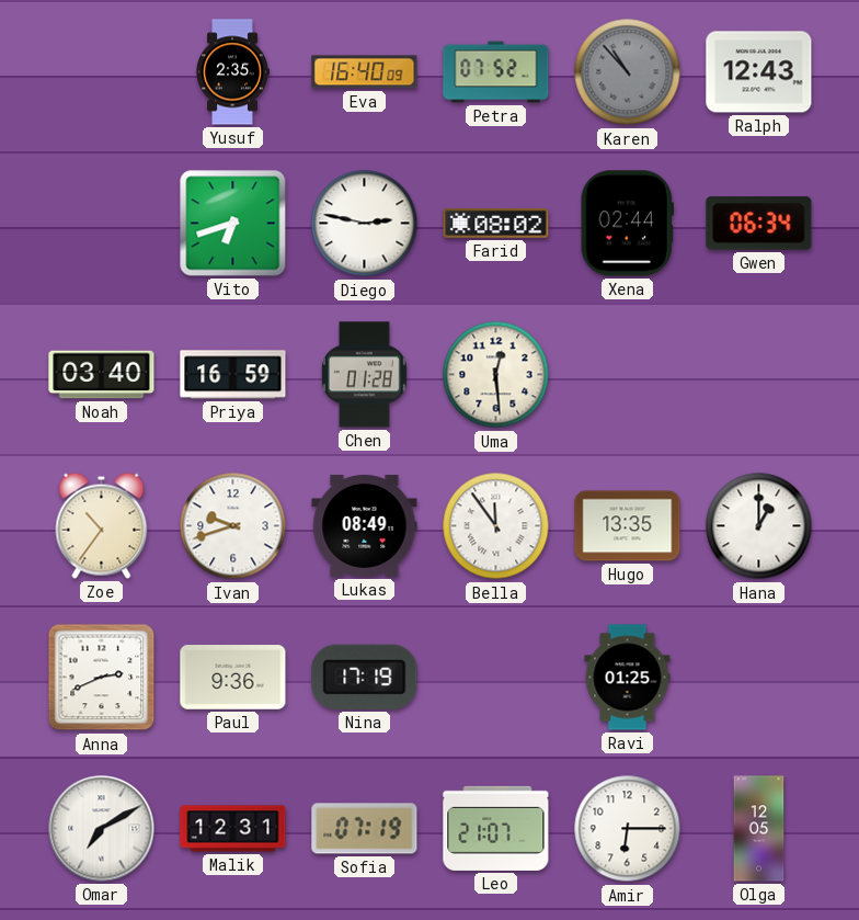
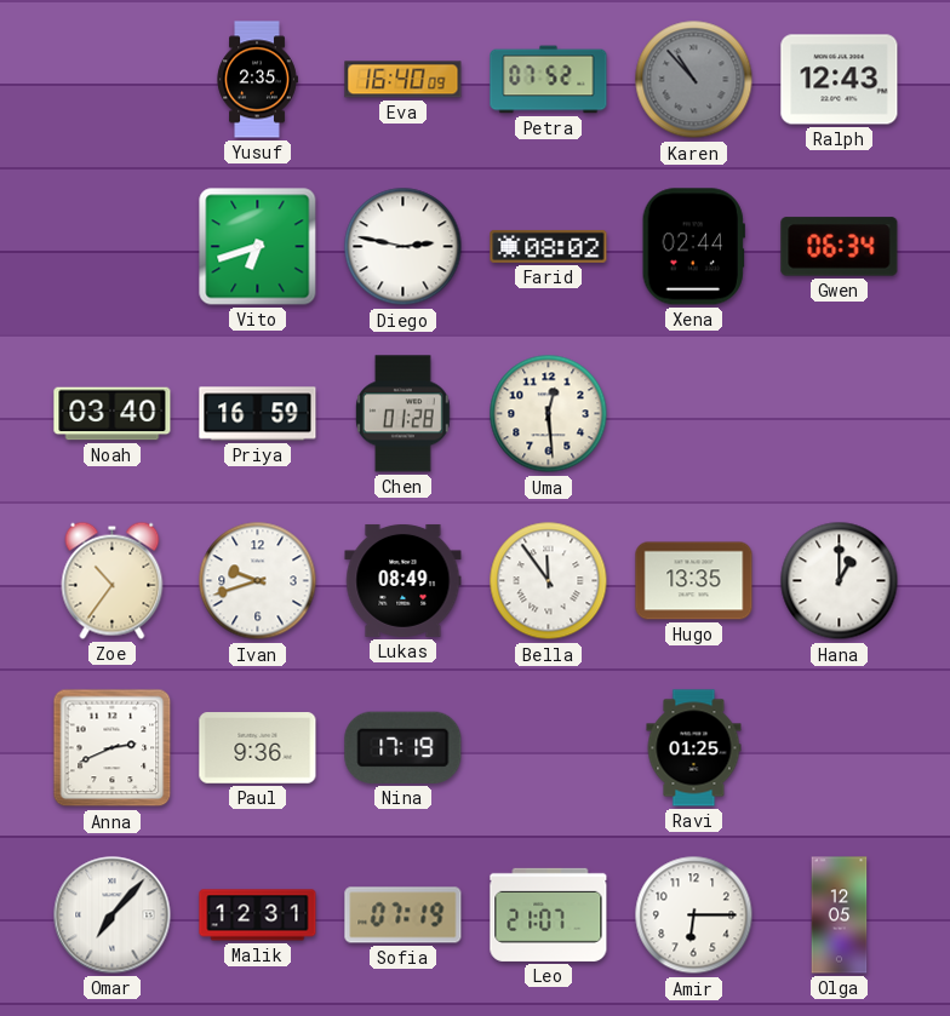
Omar: 7:10 -> 7:07
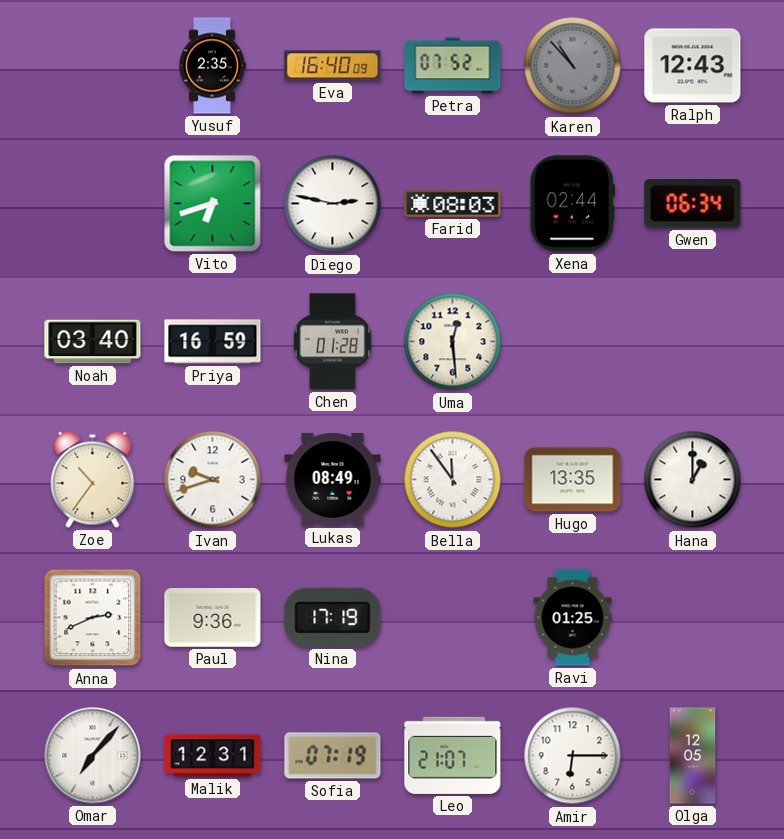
Farid: 08:02 -> 08:03
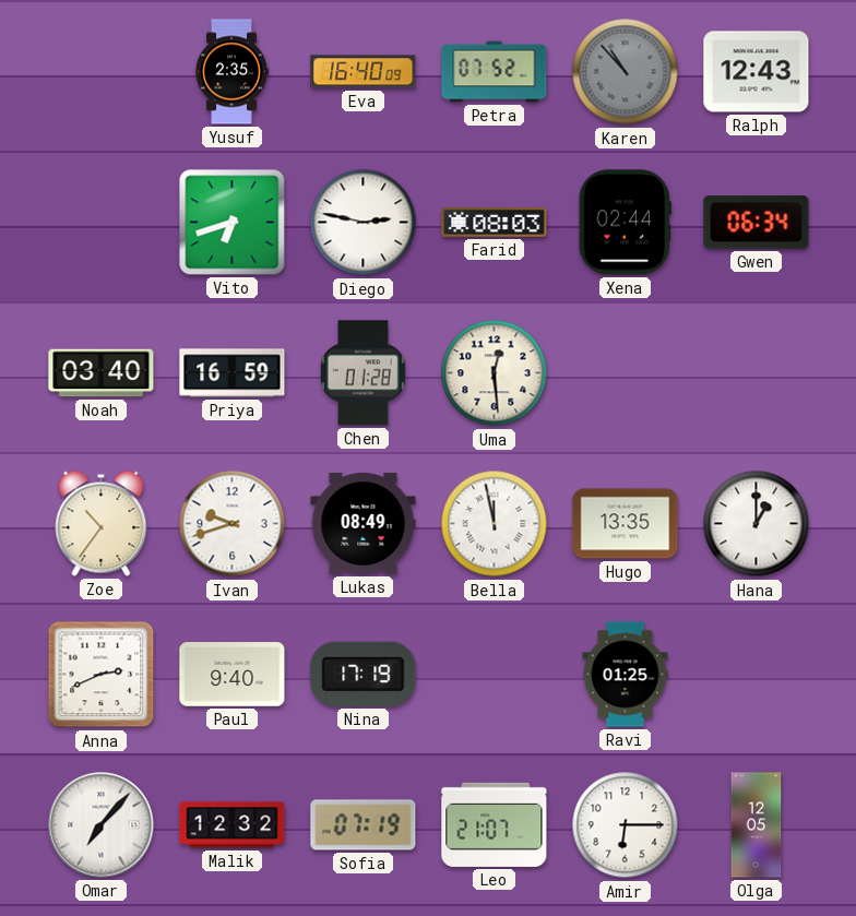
Bella: 11:54 -> 11:58
Paul: 9:36 -> 9:40
Malik: 12:31 -> 12:32
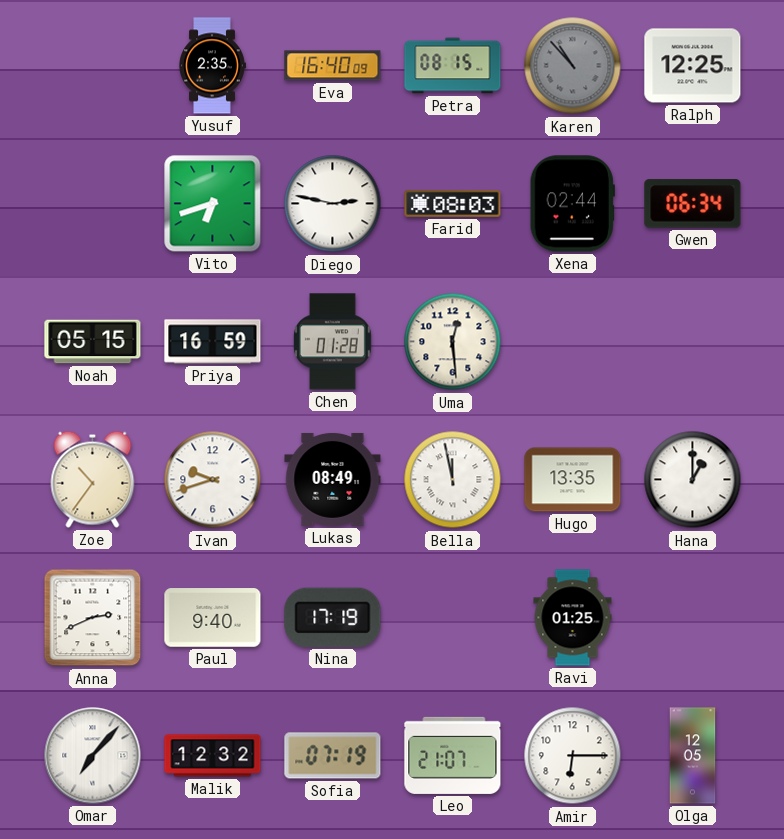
Petra: 07:52 -> 08:15
Ralph: 12:43 -> 12:25
Noah: 03:40 -> 05:15
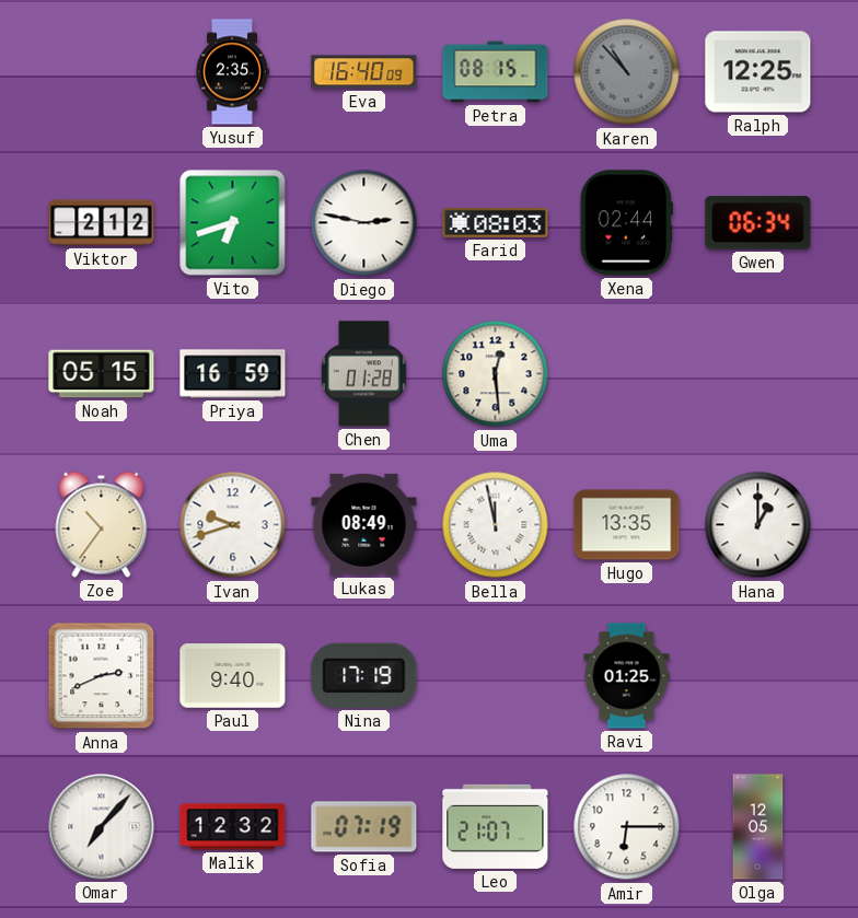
Viktor: none -> 2:12
